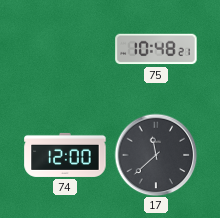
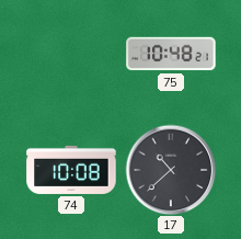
74: 12:00 -> 10:08
17: 11:38 -> 10:38
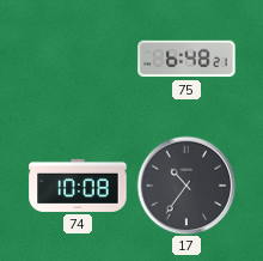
75: 10:48 -> 6:48
17: 10:38 -> 10:36
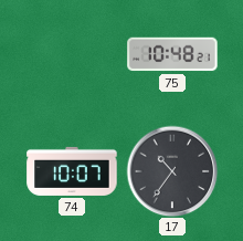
75: 6:48 -> 10:48
74: 10:08 -> 10:07
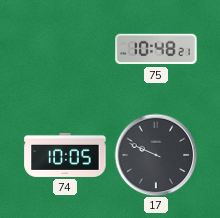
74: 10:07 -> 10:05
17: 10:36 -> 9:49
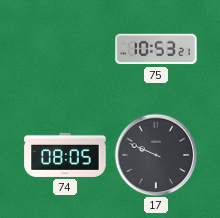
75: 10:48 -> 10:53
74: 10:05 -> 08:05
